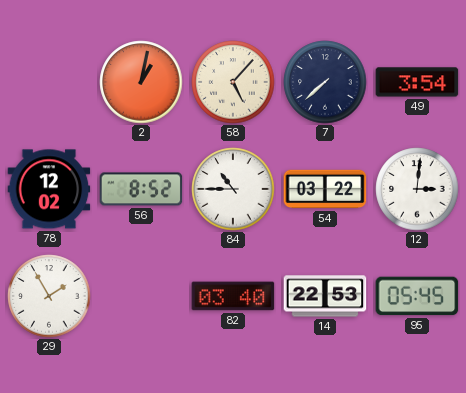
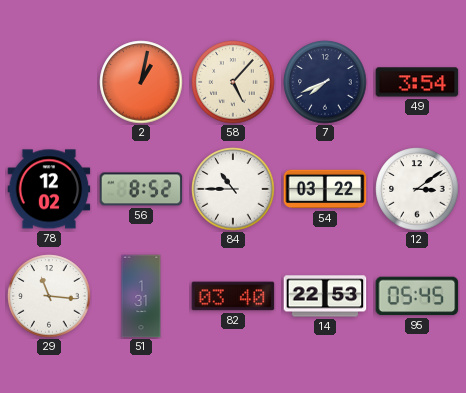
7: 7:38 -> 7:41
12: 3:01 -> 3:09
29: 1:55 -> 11:16
51: none -> 1:31
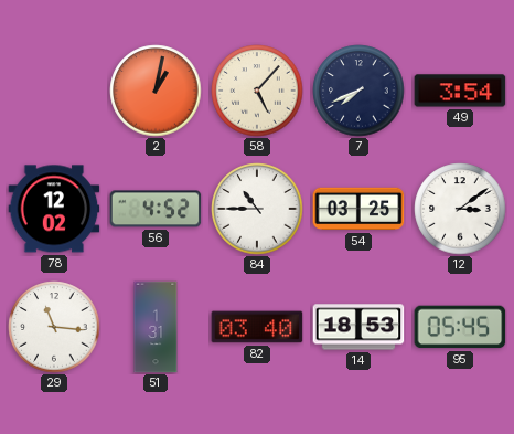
56: 8:52 -> 4:52
54: 03:22 -> 03:25
14: 22:53 -> 18:53
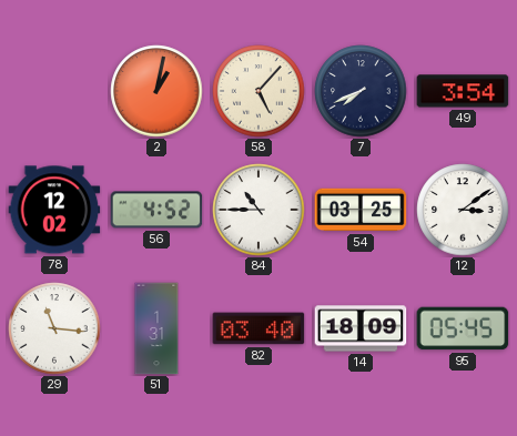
14: 18:53 -> 18:09
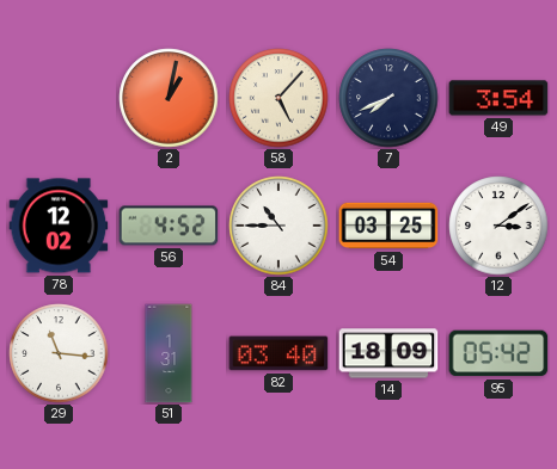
95: 05:45 -> 05:42
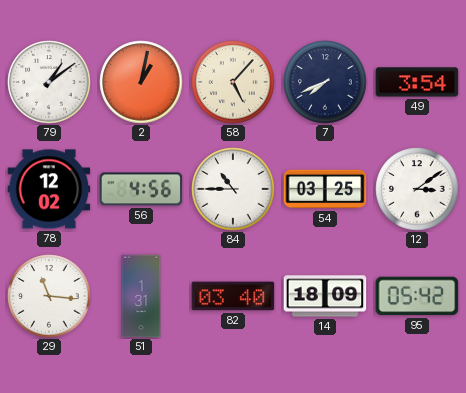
79: none -> 1:09
56: 4:52 -> 4:56
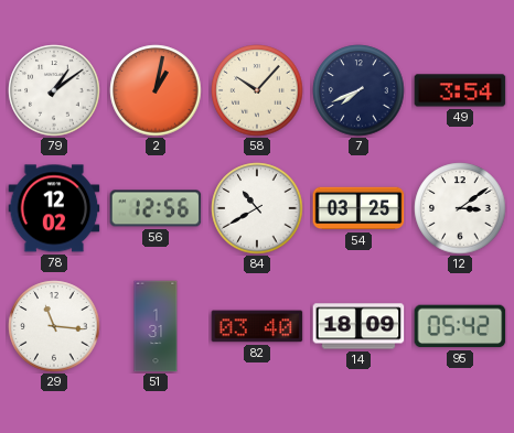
58: 5:07 -> 10:07
56: 4:56 -> 12:56
84: 10:45 -> 10:40
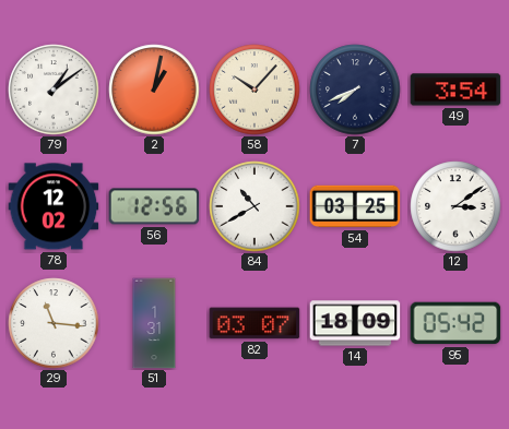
82: 03:40 -> 03:07
